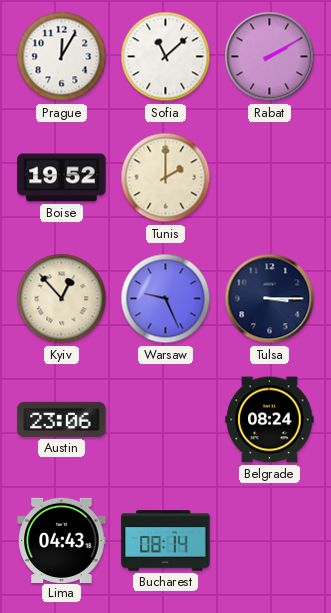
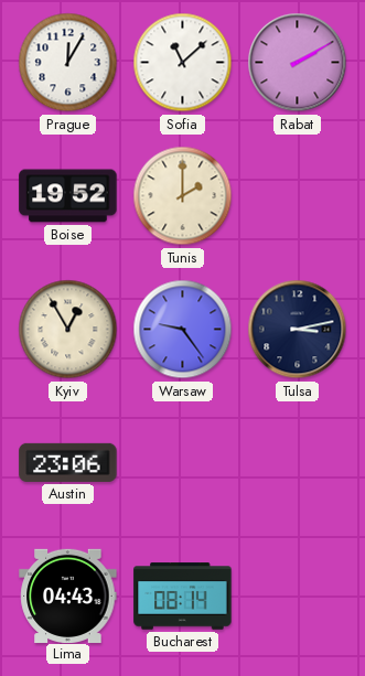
Kyiv: 12:53 -> 12:55
Warsaw: 9:26 -> 9:24
Tulsa: 3:15 -> 3:13
Belgrade: 08:24 -> none
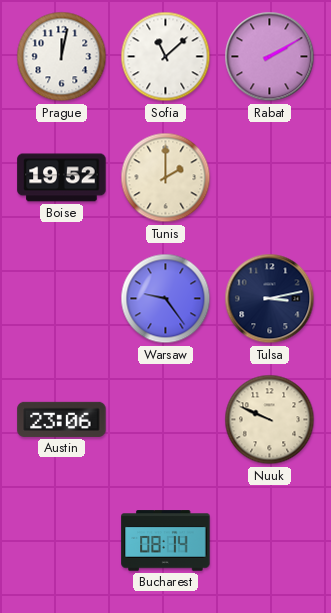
Prague: 12:05 -> 12:02
Kyiv: 12:55 -> none
Nuuk: none -> 9:49
Lima: 04:43 -> none
